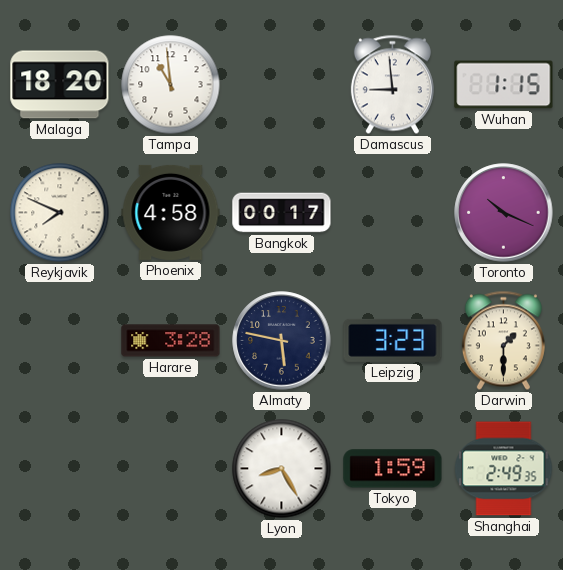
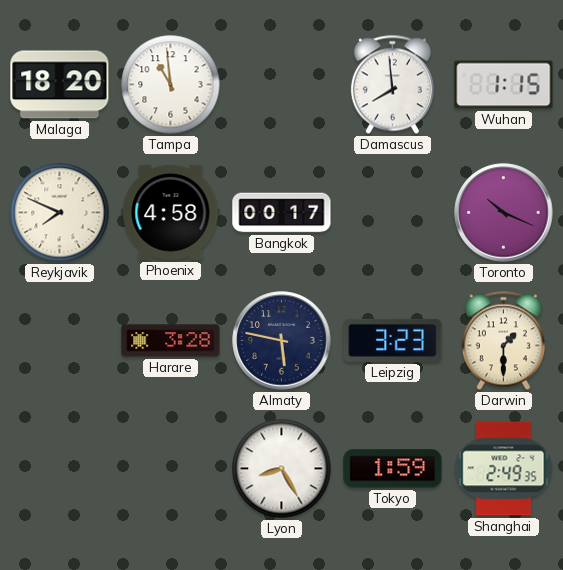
Damascus: 8:59 -> 7:59
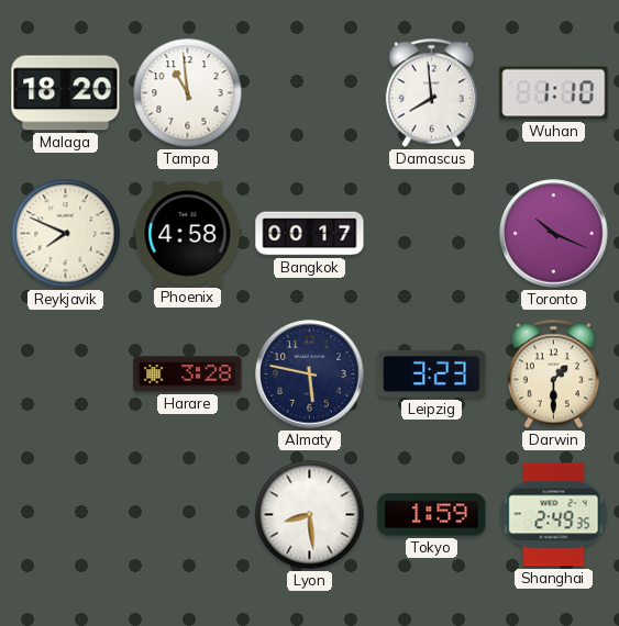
Wuhan: 1:15 -> 1:10
Lyon: 8:25 -> 8:29
